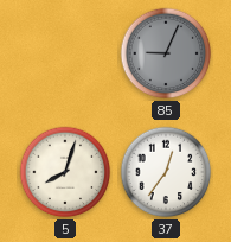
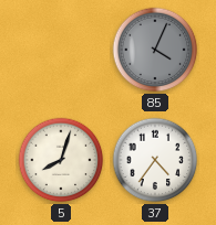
85: 9:04 -> 4:04
37: 12:36 -> 4:36
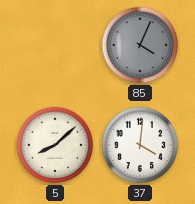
5: 8:03 -> 8:08
37: 4:36 -> 4:01
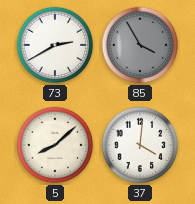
73: none -> 2:40
85: 4:04 -> 3:55
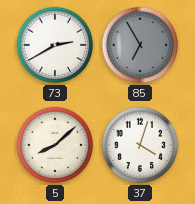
85: 3:55 -> 6:55
37: 4:01 -> 4:03
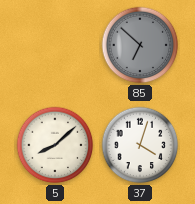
73: 2:40 -> none
85: 6:55 -> 6:52
